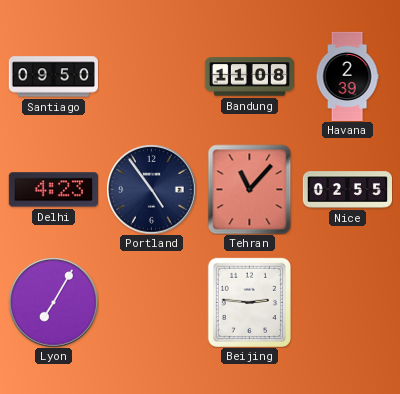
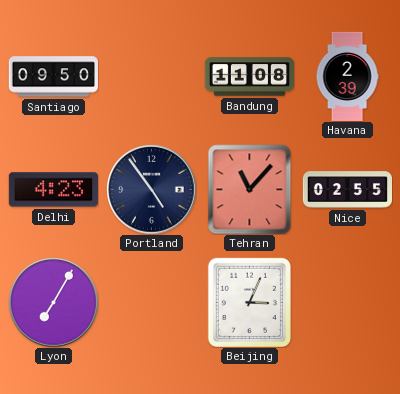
Beijing: 2:46 -> 3:04
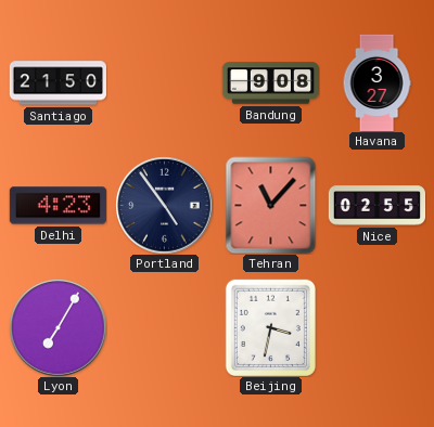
Santiago: 09:50 -> 21:50
Bandung: 11:08 -> 9:08
Havana: 2:39 -> 3:27
Beijing: 3:04 -> 3:32
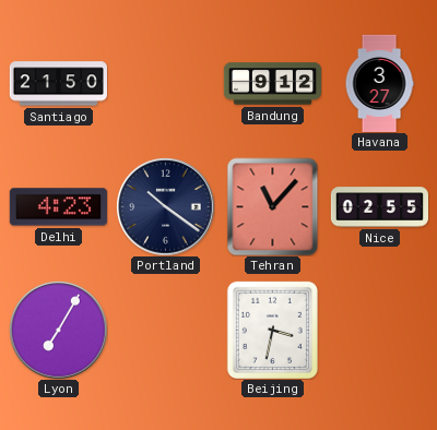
Bandung: 9:08 -> 9:12
Portland: 4:54 -> 10:21
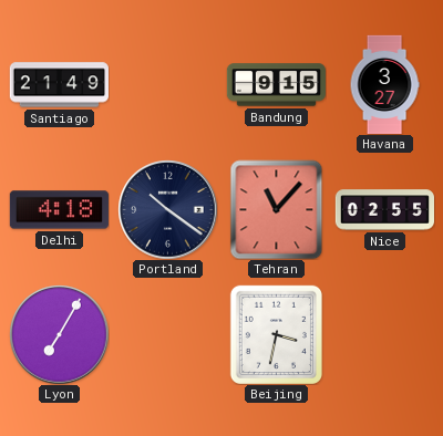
Santiago: 21:50 -> 21:49
Bandung: 9:12 -> 9:15
Delhi: 4:23 -> 4:18
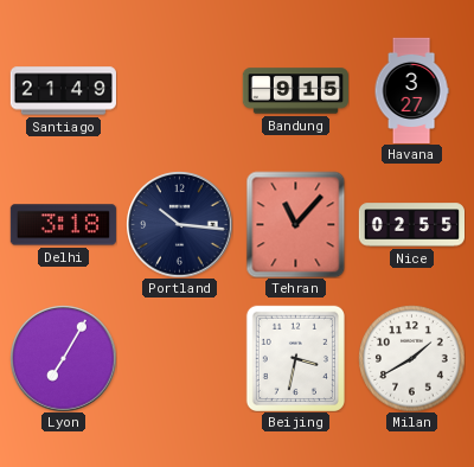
Delhi: 4:18 -> 3:18
Portland: 10:21 -> 10:16
Milan: none -> 1:40
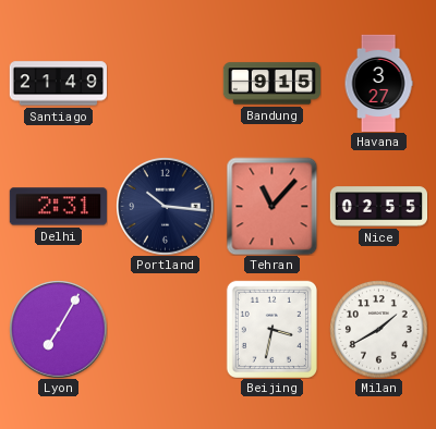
Delhi: 3:18 -> 2:31
